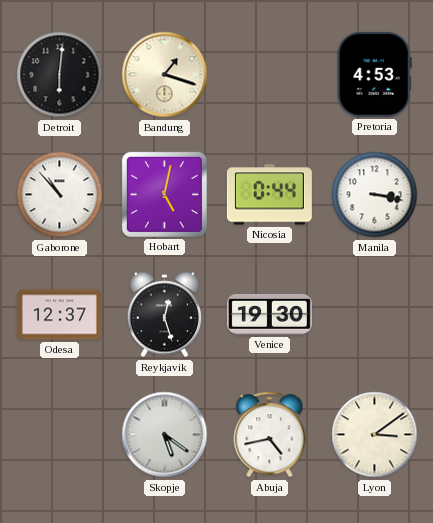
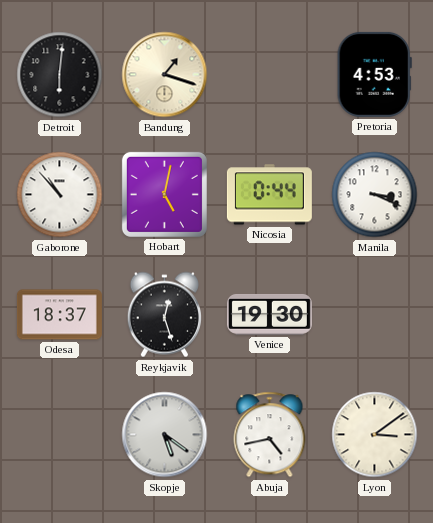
Manila: 3:17 -> 3:19
Odesa: 12:37 -> 18:37
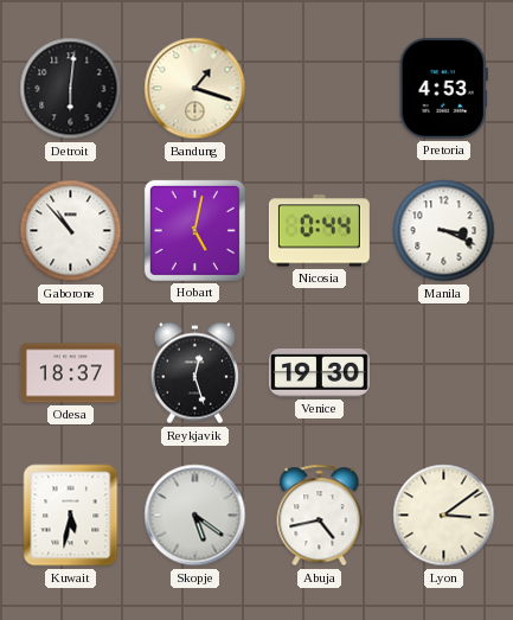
Kuwait: none -> 5:32
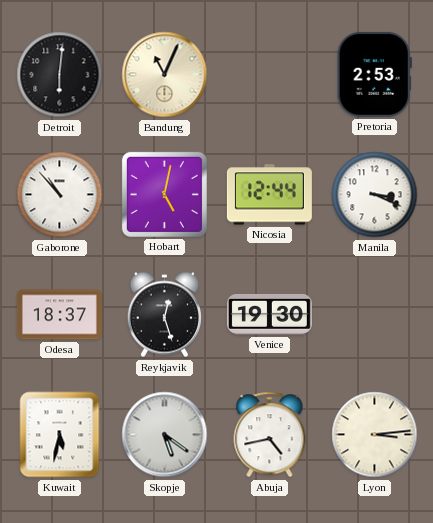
Bandung: 1:18 -> 11:04
Pretoria: 4:53 -> 2:53
Nicosia: 0:44 -> 12:44
Lyon: 3:09 -> 3:14
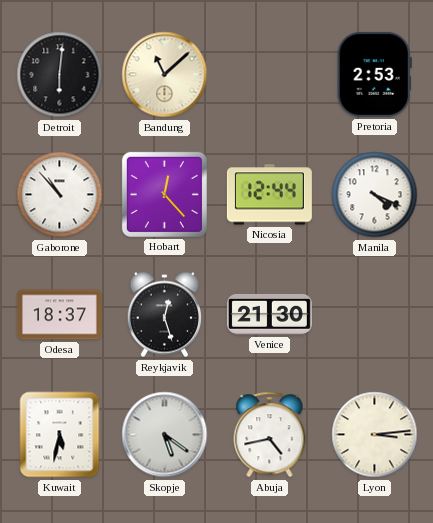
Bandung: 11:04 -> 11:08
Hobart: 5:02 -> 12:23
Manila: 3:19 -> 4:19
Venice: 19:30 -> 21:30
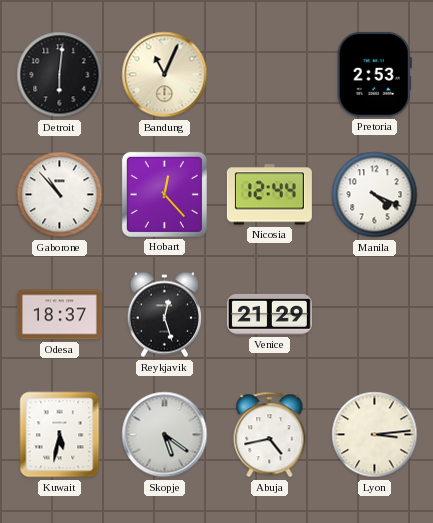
Bandung: 11:08 -> 11:04
Venice: 21:30 -> 21:29
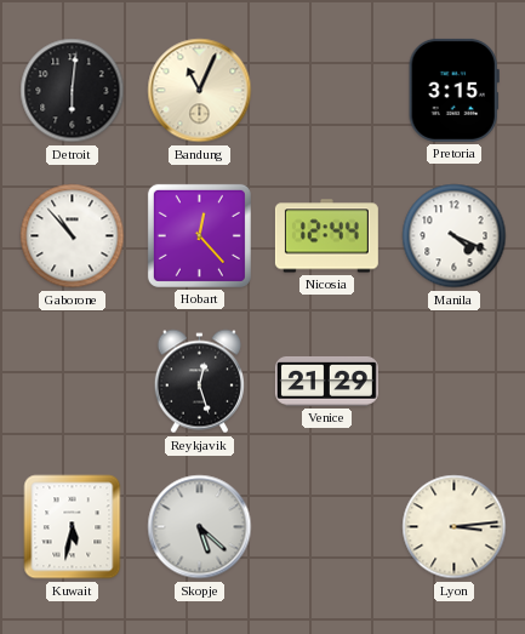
Pretoria: 2:53 -> 3:15
Odesa: 18:37 -> none
Skopje: 5:21 -> 5:22
Abuja: 4:43 -> none
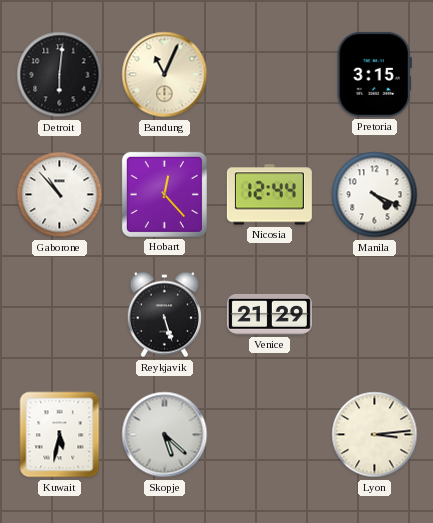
Reykjavik: 12:27 -> 5:27
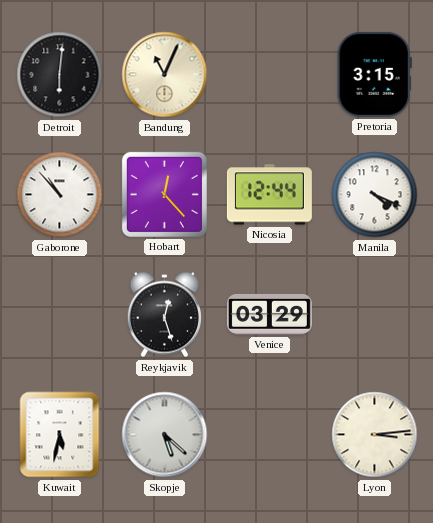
Reykjavik: 5:27 -> 12:27
Venice: 21:29 -> 03:29
